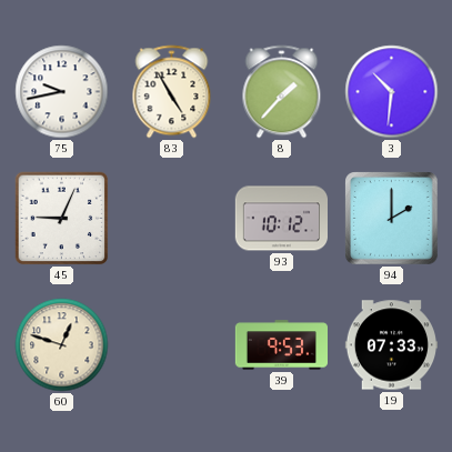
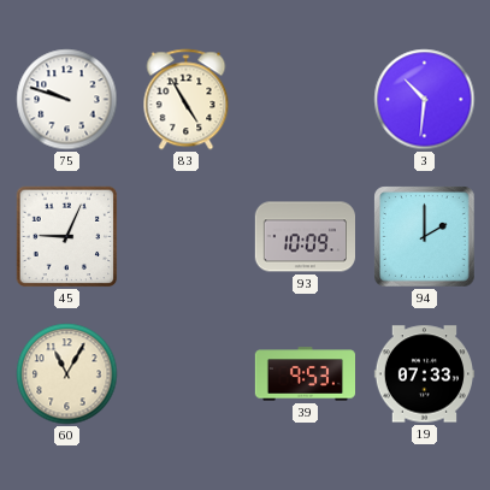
75: 9:43 -> 9:48
8: 1:37 -> none
93: 10:12 -> 10:09
60: 12:48 -> 11:05
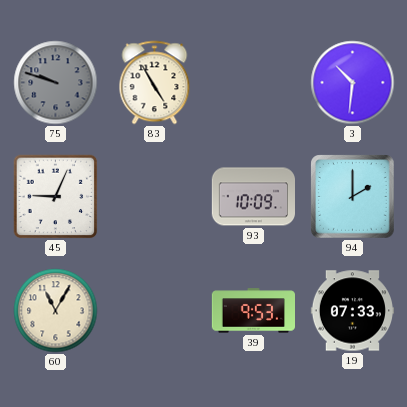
75 dial: white -> grey
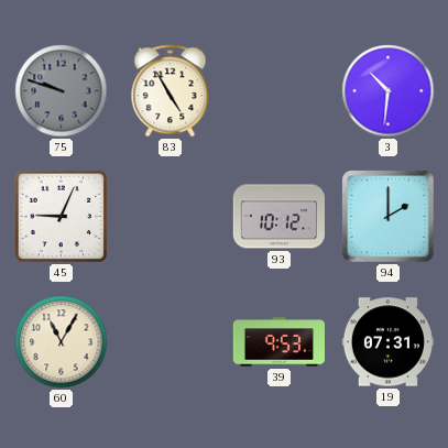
93: 10:09 -> 10:12
19: 07:33 -> 07:31
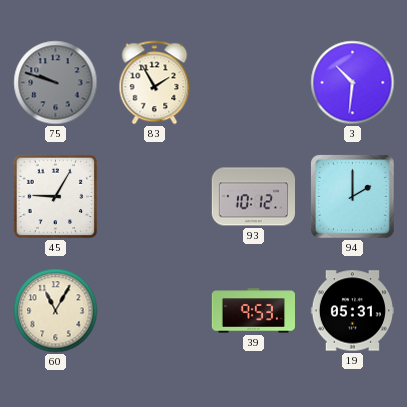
83: 4:55 -> 1:55
45: 9:04 -> 9:05
19: 07:31 -> 05:31
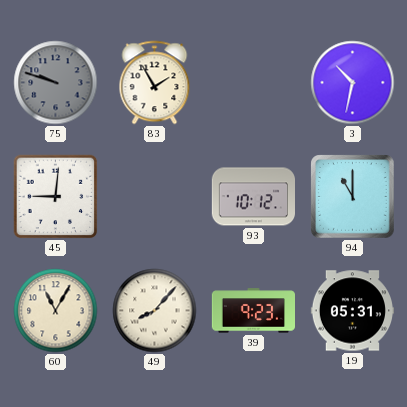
3: 10:31 -> 10:32
45: 9:05 -> 9:01
94: 2:00 -> 11:00
49: none -> 8:07
39: 9:53 -> 9:23
